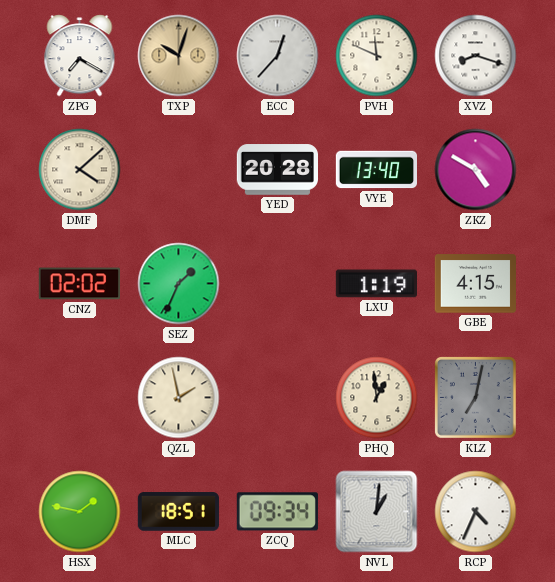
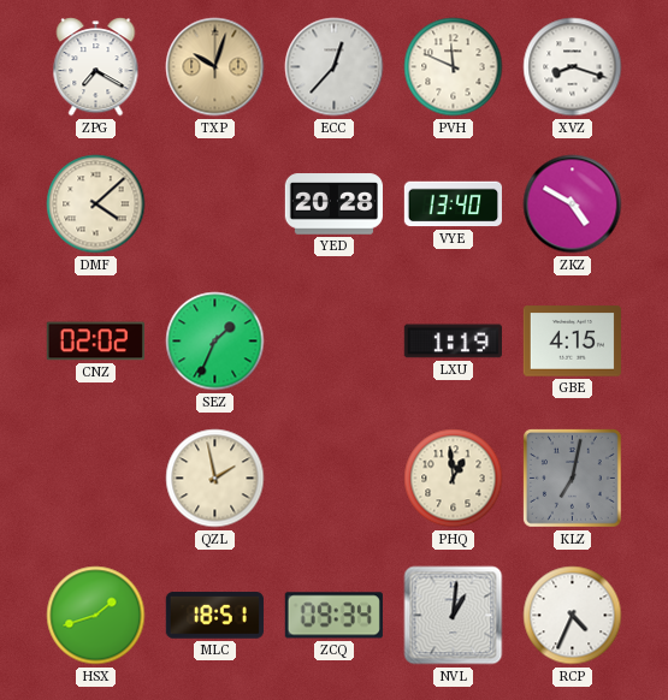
HSX: 1:47 -> 1:42
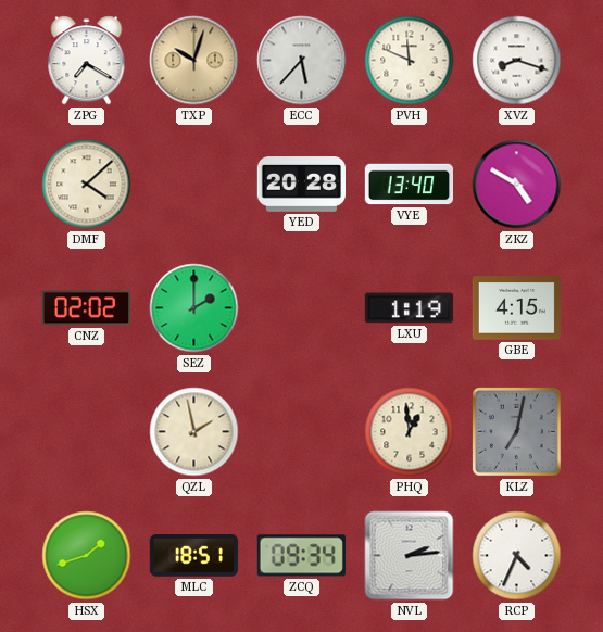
ECC: 12:37 -> 5:37
SEZ: 1:34 -> 2:00
NVL: 1:01 -> 2:14
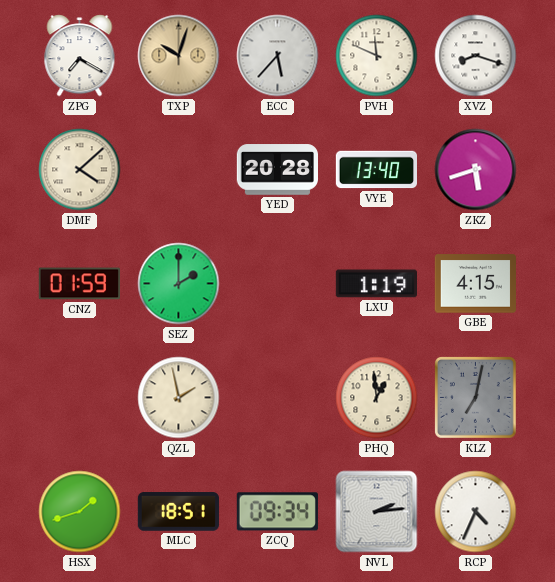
ZKZ: 4:50 -> 5:42
CNZ: 02:02 -> 01:59
